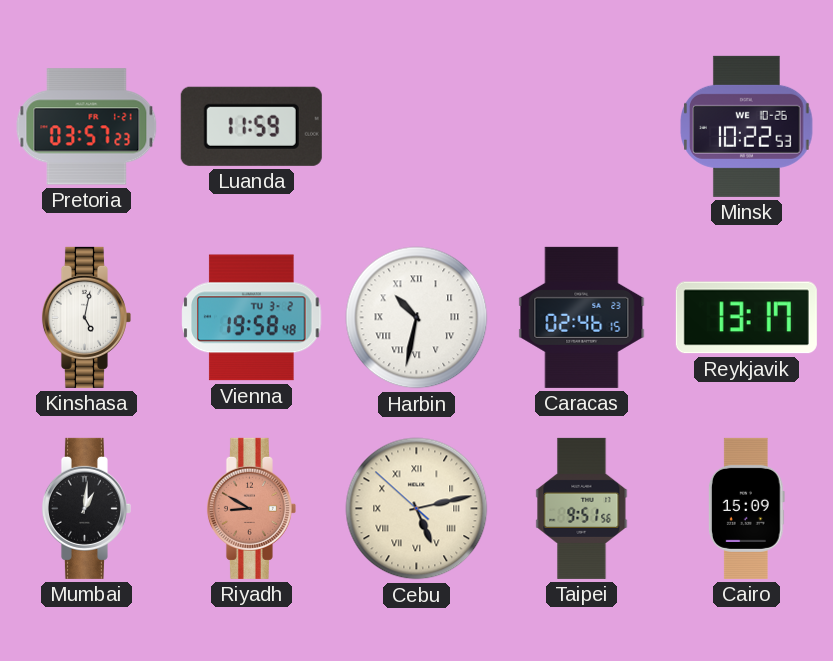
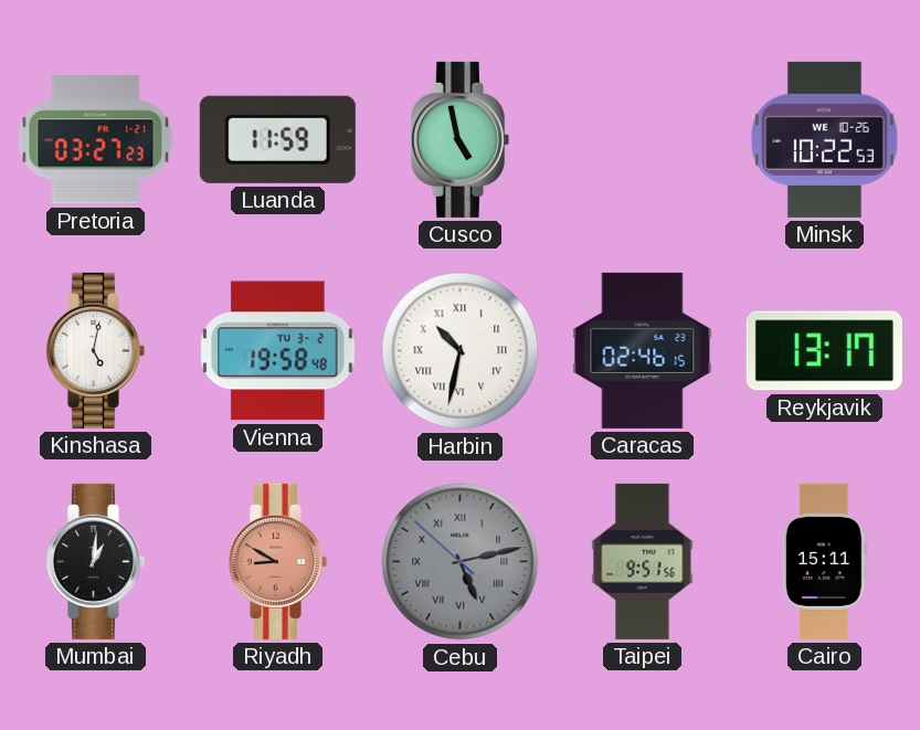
Pretoria: 03:57 -> 03:27
Cusco: none -> 4:58
Cebu dial: cream -> grey
Cairo: 15:09 -> 15:11
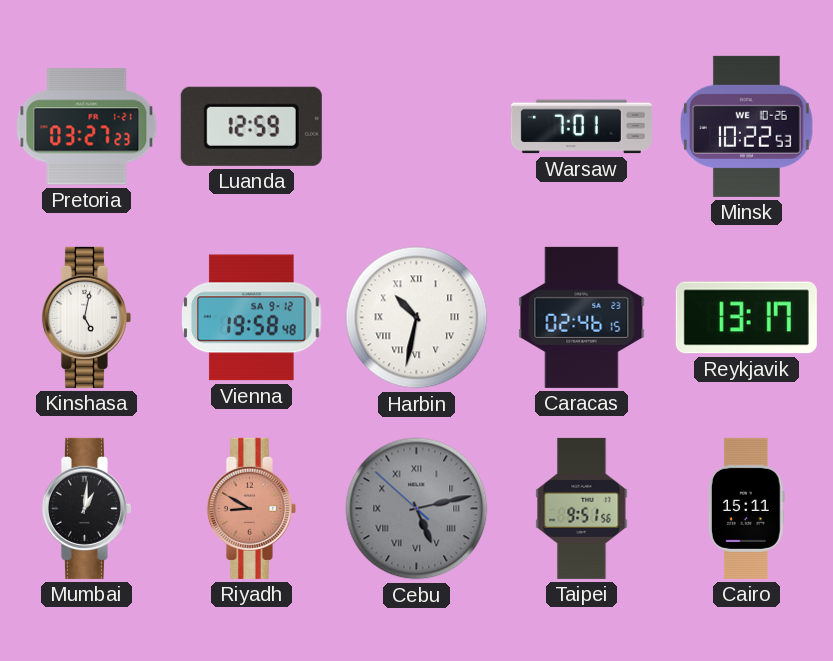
Luanda: 11:59 -> 12:59
Cusco: 4:58 -> none
Warsaw: none -> 7:01
Vienna date: TU 3-2 -> SA 9-12
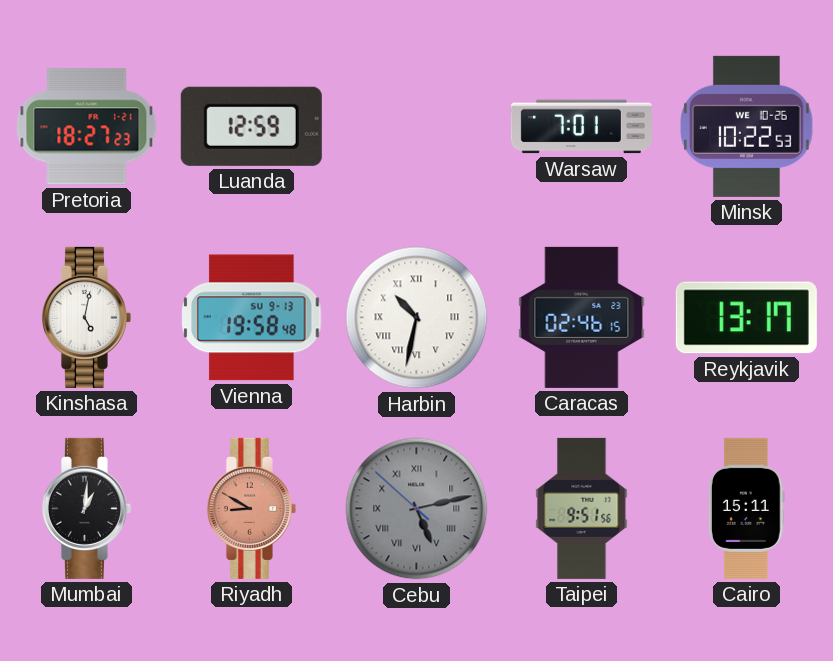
Pretoria: 03:27 -> 18:27
Vienna date: SA 9-12 -> SU 9-13
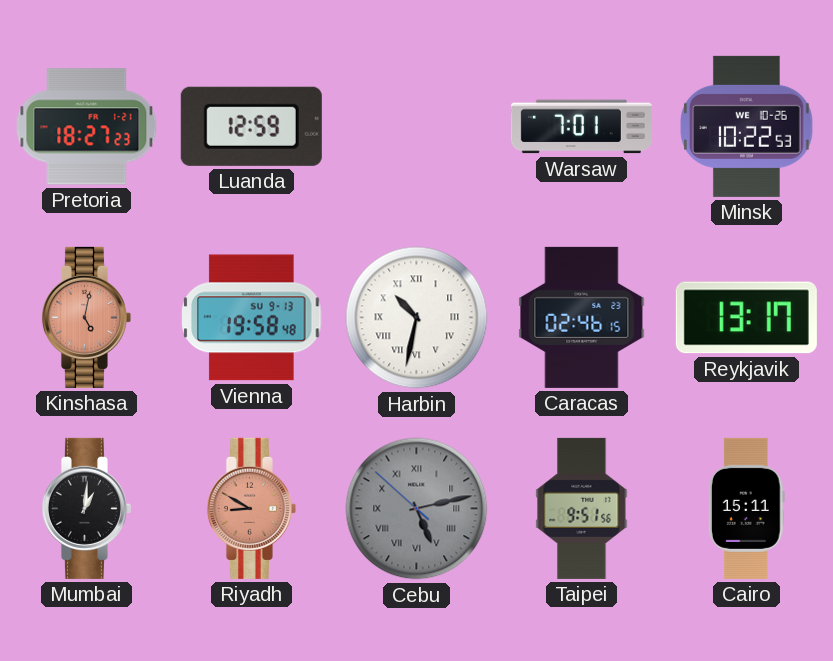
Kinshasa dial: white -> salmon
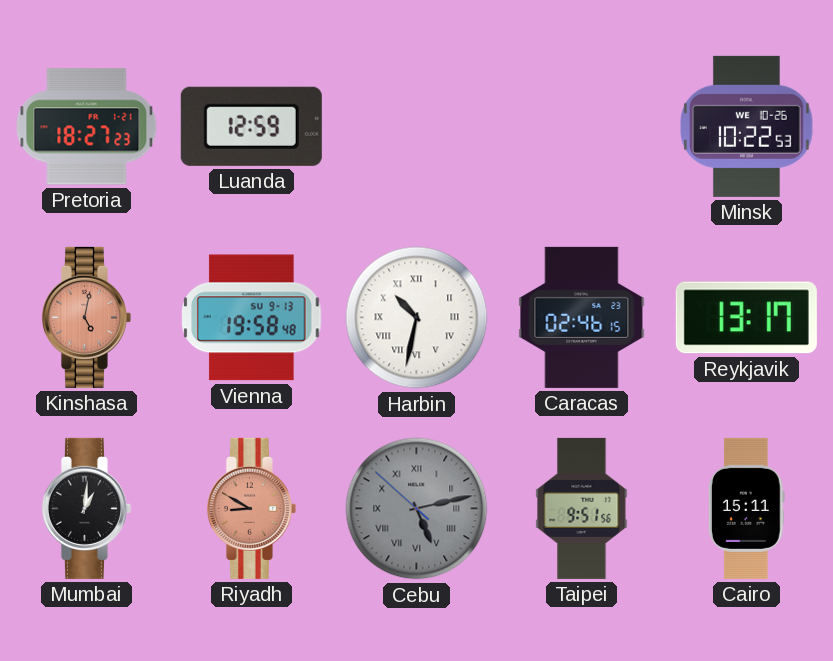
Warsaw: 7:01 -> none
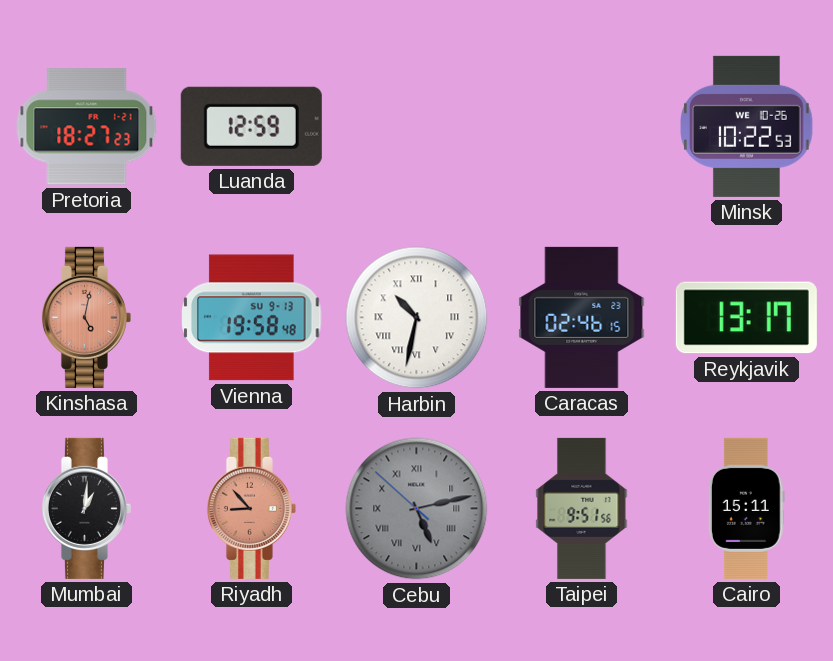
Riyadh: 8:50 -> 8:53
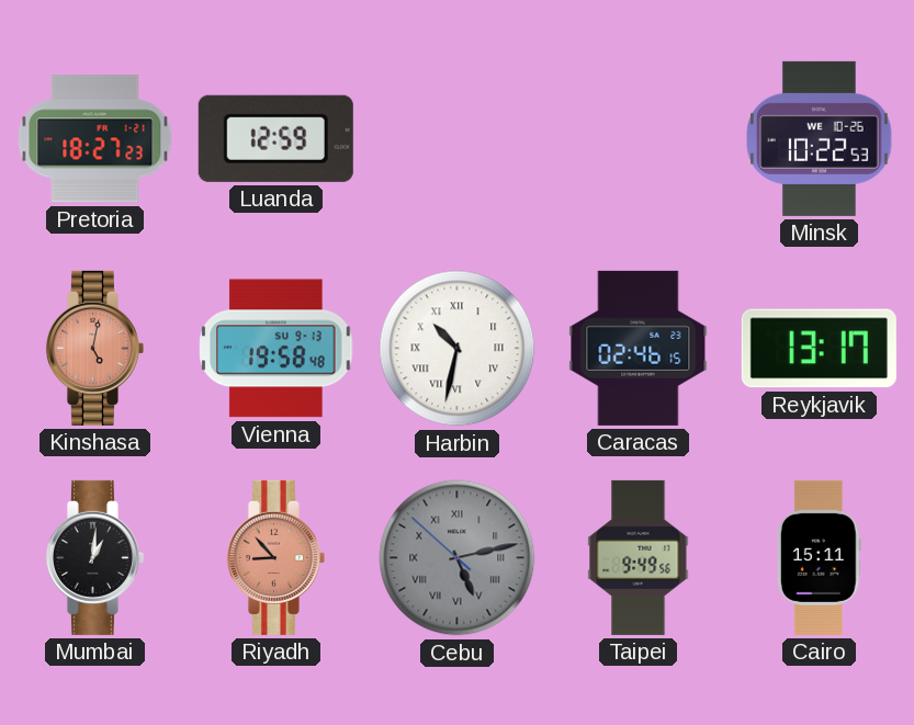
Taipei: 9:51 -> 9:49
